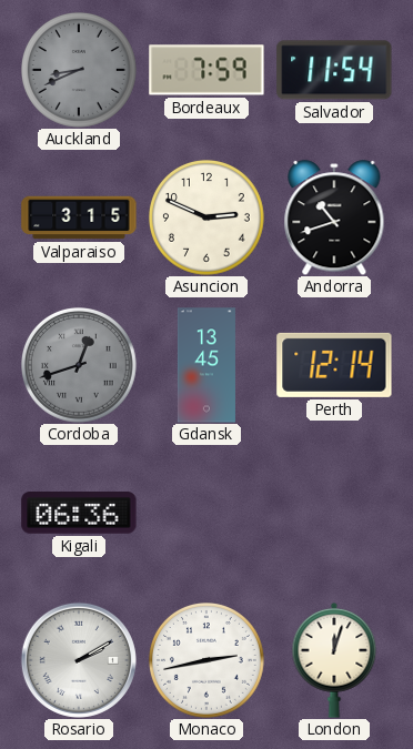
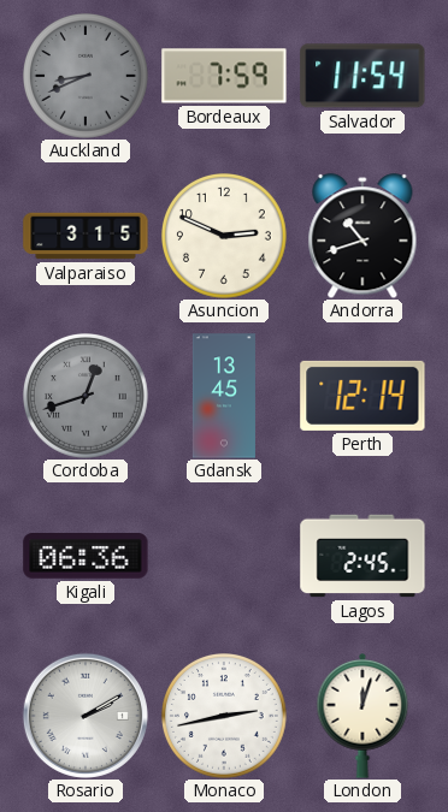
Lagos: none -> 2:45
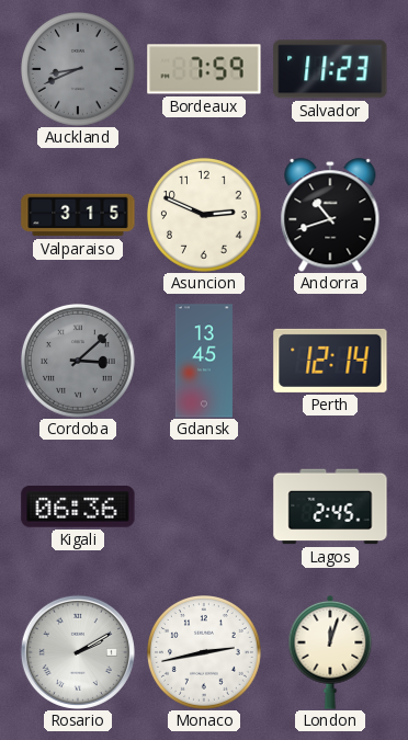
Salvador: 11:54 -> 11:23
Cordoba: 12:42 -> 3:08
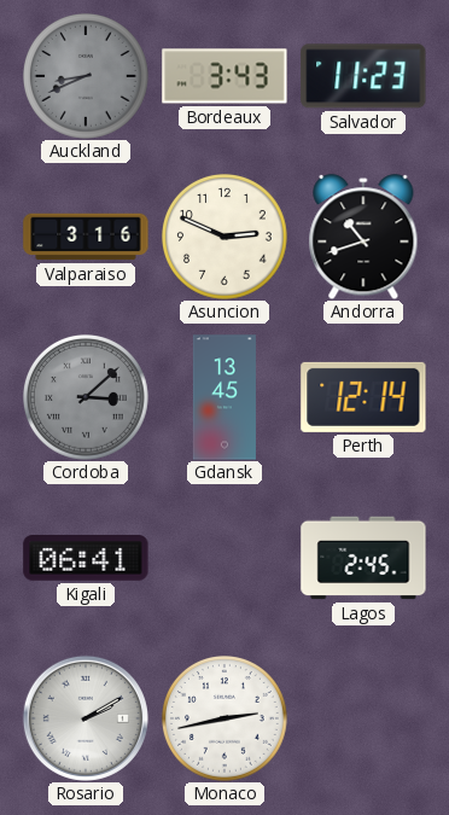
Bordeaux: 7:59 -> 3:43
Valparaiso: 3:15 -> 3:16
Kigali: 06:36 -> 06:41
London: 12:03 -> none
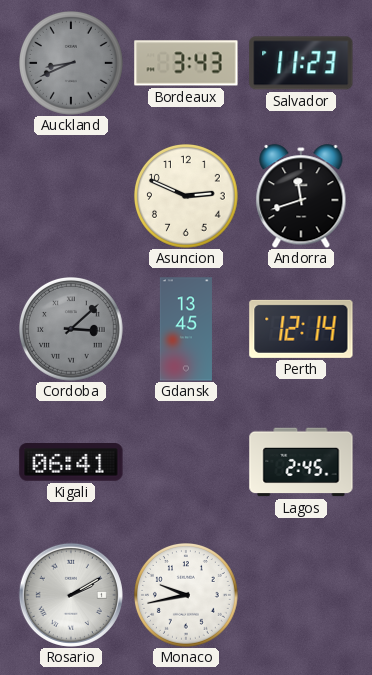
Valparaiso: 3:16 -> none
Andorra: 10:42 -> 11:42
Monaco: 2:43 -> 9:43
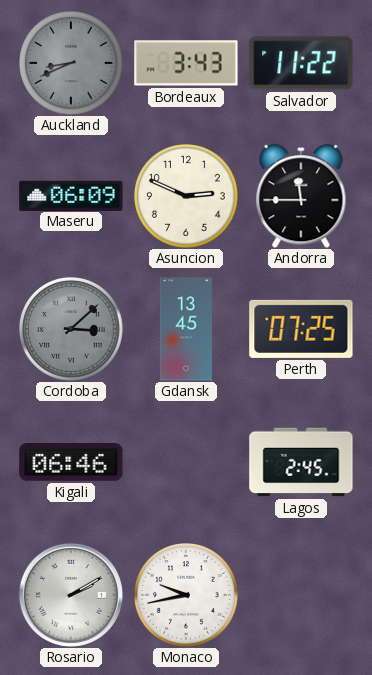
Salvador: 11:23 -> 11:22
Maseru: none -> 06:09
Andorra: 11:42 -> 11:45
Perth: 12:14 -> 07:25
Kigali: 06:41 -> 06:46
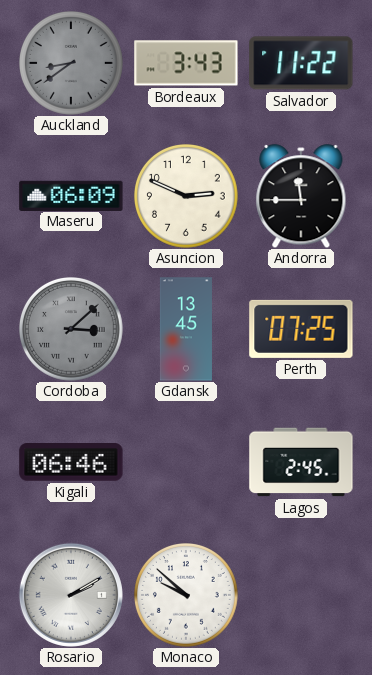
Auckland: 8:41 -> 8:39
Monaco: 9:43 -> 9:52
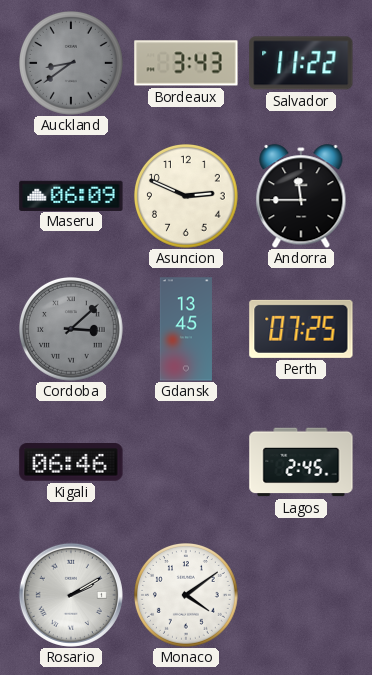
Monaco: 9:52 -> 4:09
